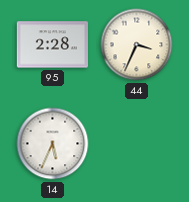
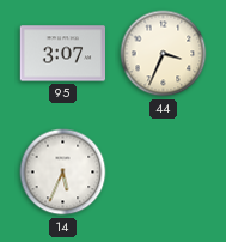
95: 2:28 -> 3:07
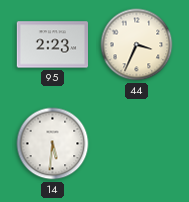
95: 3:07 -> 2:23
14: 5:34 -> 5:31
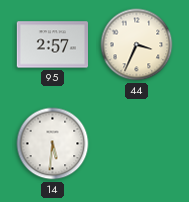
95: 2:23 -> 2:57
